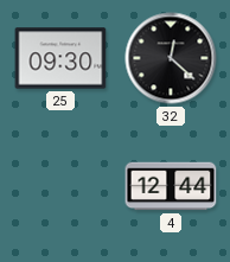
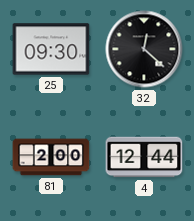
81: none -> 2:00
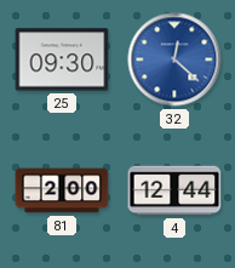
32 dial: black -> blue
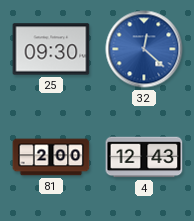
4: 12:44 -> 12:43
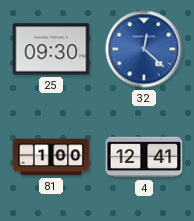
81: 2:00 -> 1:00
4: 12:43 -> 12:41
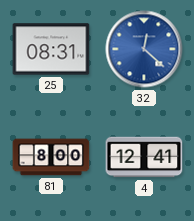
25: 09:30 -> 08:31
81: 1:00 -> 8:00
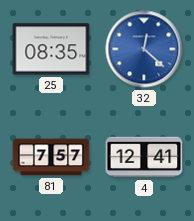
25: 08:31 -> 08:35
81: 8:00 -> 7:57
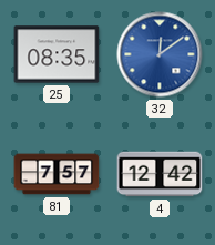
32: 12:22 -> 12:09
4: 12:41 -> 12:42
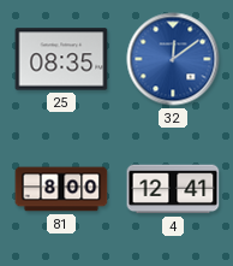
81: 7:57 -> 8:00
4: 12:42 -> 12:41
